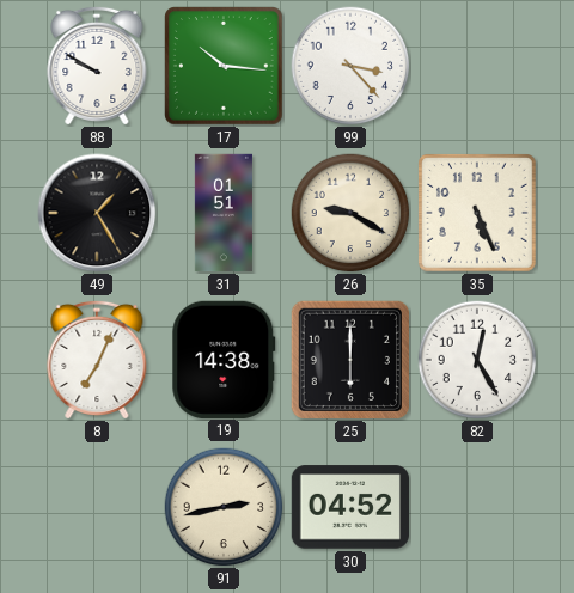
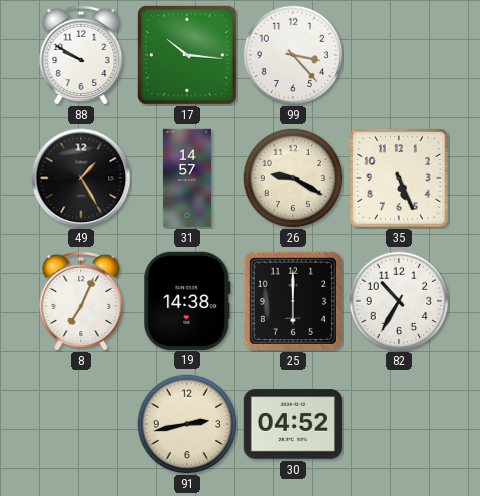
31: 01:51 -> 14:57
82: 12:25 -> 10:35
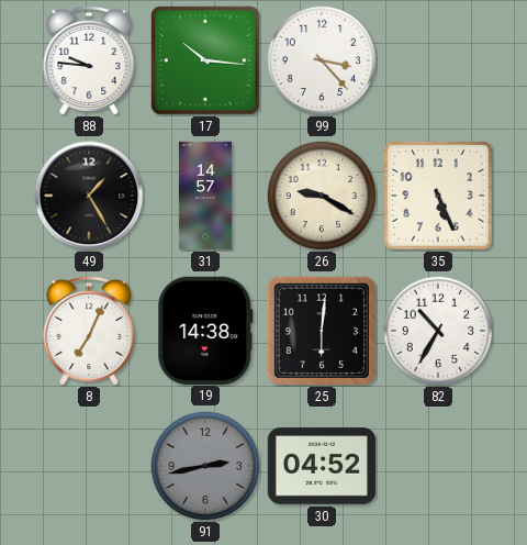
88: 9:50 -> 9:46
25: 6:00 -> 6:01
91 dial: cream -> grey
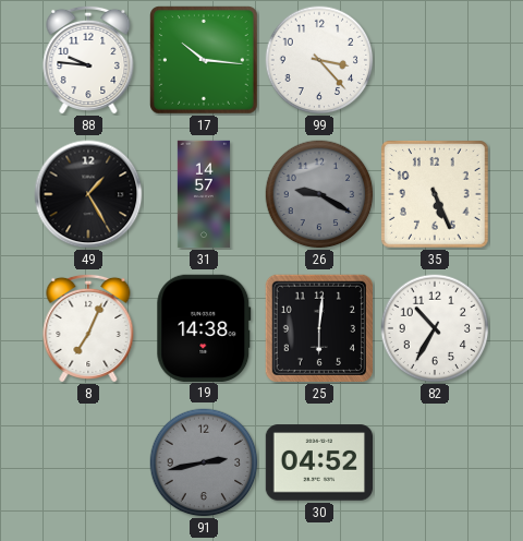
26 dial: cream -> grey
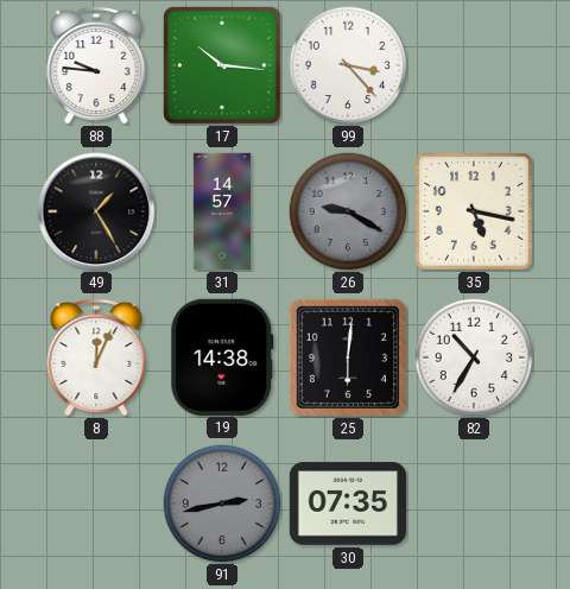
35: 5:26 -> 5:17
8: 7:04 -> 12:04
30: 04:52 -> 07:35
